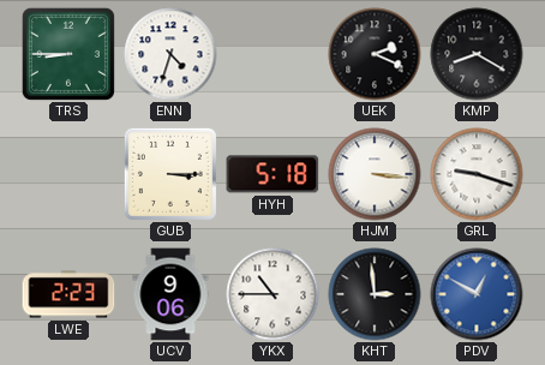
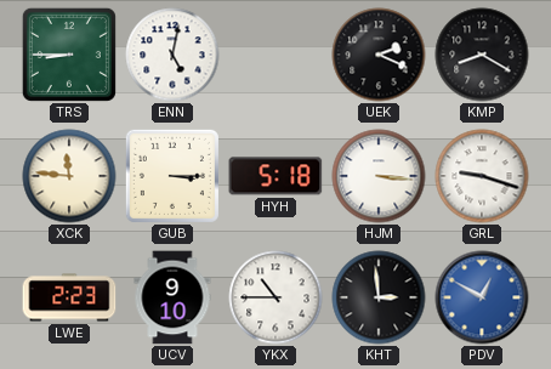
ENN: 4:33 -> 5:02
XCK: none -> 11:46
UCV: 9:06 -> 9:10
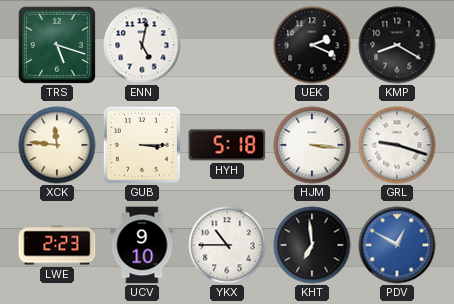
TRS: 8:45 -> 5:18
KHT: 2:59 -> 6:59
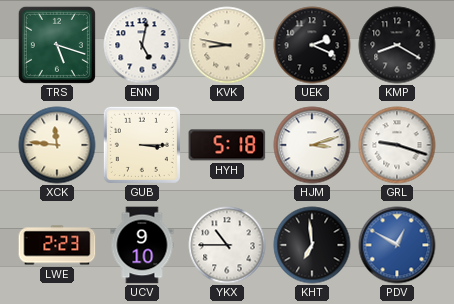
KVK: none -> 8:47
HJM: 3:16 -> 3:12
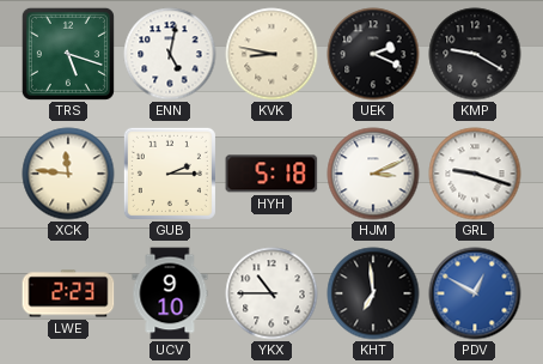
KMP: 8:20 -> 9:20
GUB: 3:15 -> 2:15
HJM: 3:12 -> 3:11
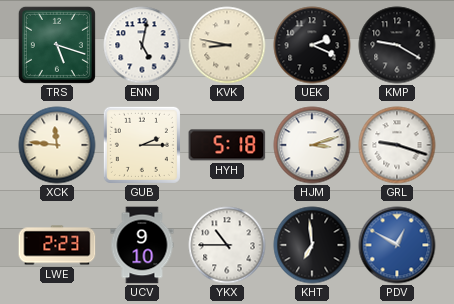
HJM: 3:11 -> 3:12
